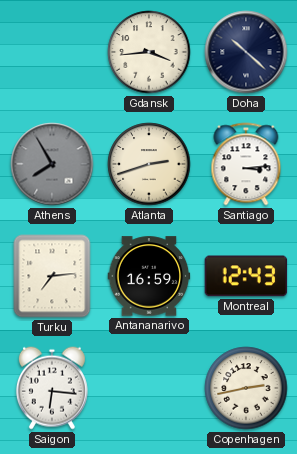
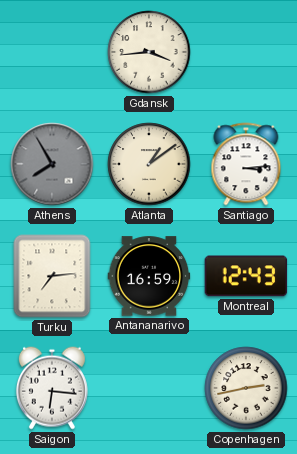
Doha: 10:22 -> none
Atlanta: 2:42 -> 1:09
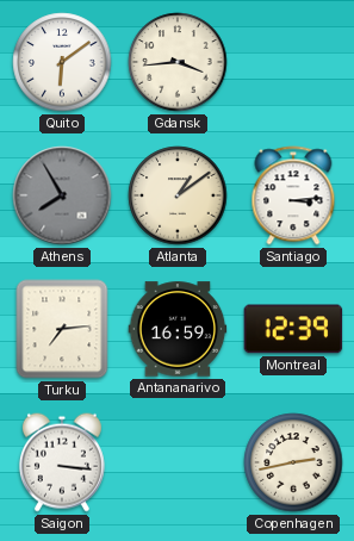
Quito: none -> 6:09
Montreal: 12:43 -> 12:39
Saigon: 6:16 -> 3:16
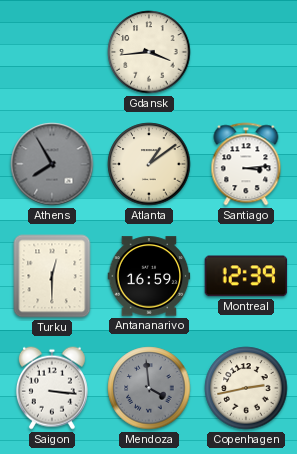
Quito: 6:09 -> none
Turku: 7:14 -> 12:30
Mendoza: none -> 3:59
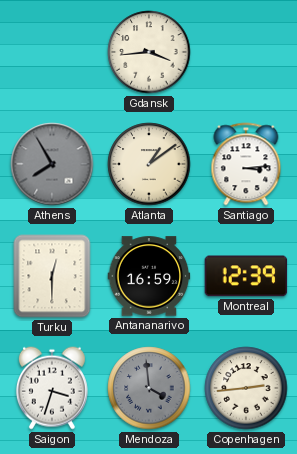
Saigon: 3:16 -> 3:33
Copenhagen: 2:43 -> 2:44
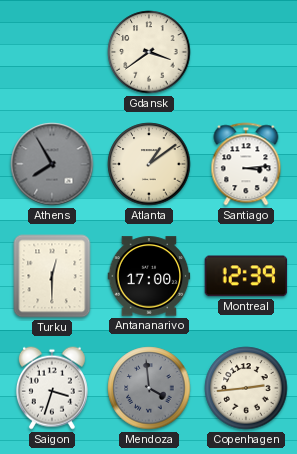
Gdansk: 3:44 -> 3:39
Antananarivo: 16:59 -> 17:00
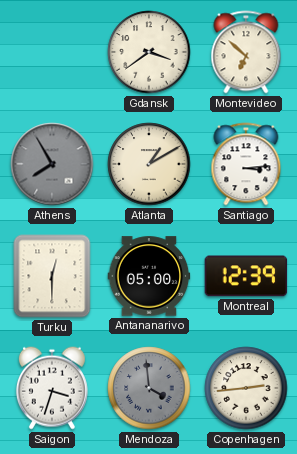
Montevideo: none -> 6:52
Atlanta: 1:09 -> 1:10
Antananarivo: 17:00 -> 05:00
